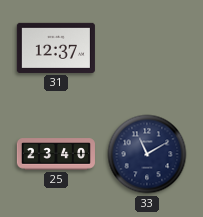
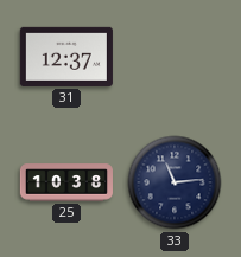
25: 23:40 -> 10:38
33: 11:10 -> 11:14
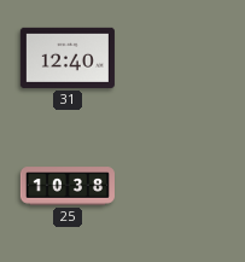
31: 12:37 -> 12:40
33: 11:14 -> none
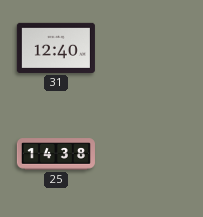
25: 10:38 -> 14:38
